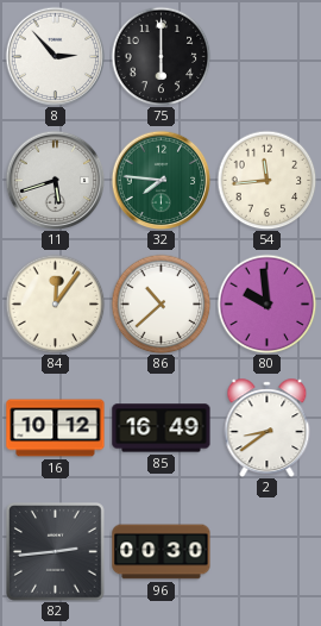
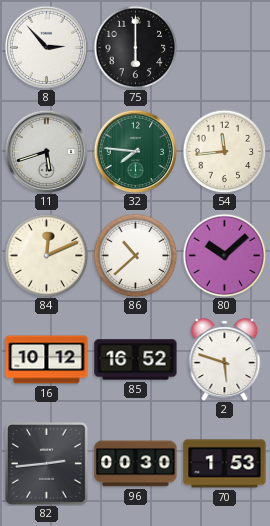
84: 12:06 -> 12:11
80: 9:59 -> 10:08
85: 16:49 -> 16:52
2: 8:39 -> 5:48
70: none -> 1:53
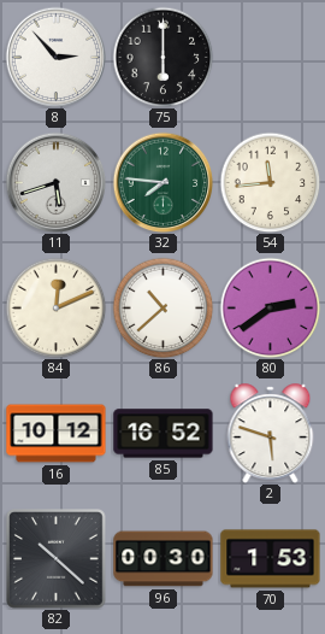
80: 10:08 -> 2:39
82: 2:44 -> 10:22
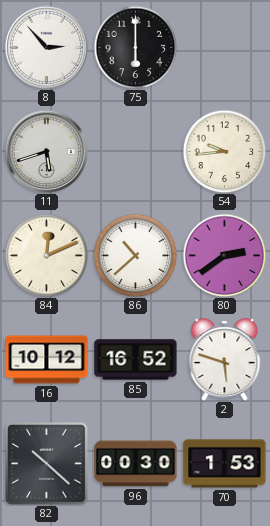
32: 7:46 -> none
54: 11:44 -> 9:44
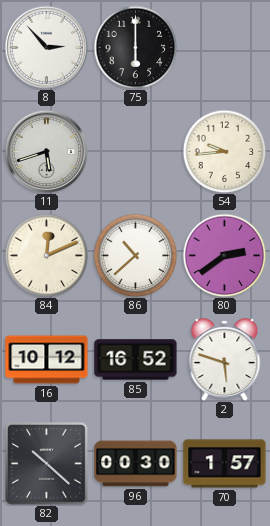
70: 1:53 -> 1:57
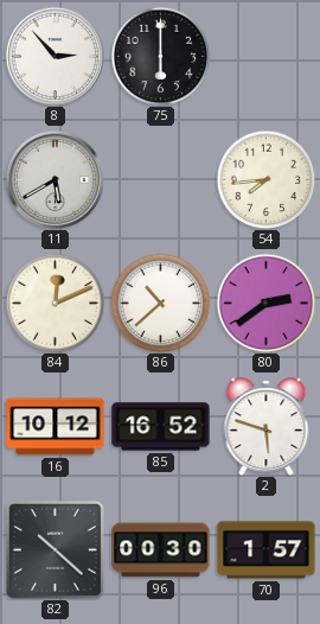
11: 5:42 -> 5:40
54: 9:44 -> 7:44
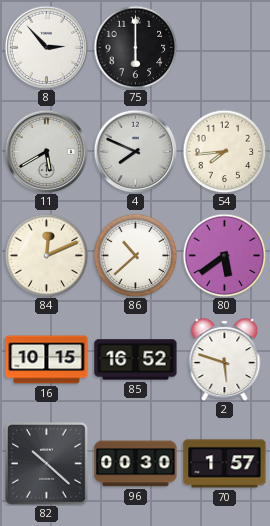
4: none -> 7:49
80: 2:39 -> 5:39
16: 10:12 -> 10:15
